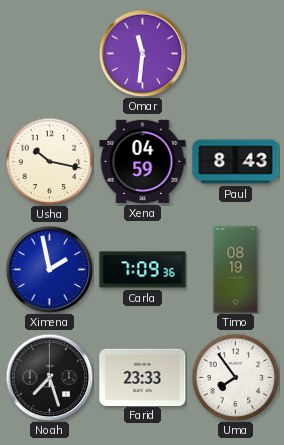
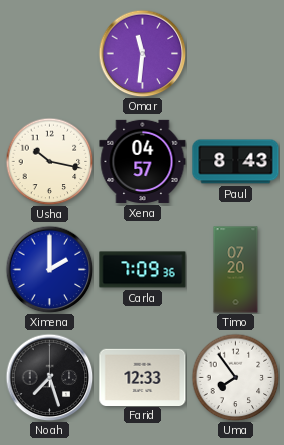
Xena: 04:59 -> 04:57
Ximena: 1:58 -> 2:00
Timo: 08:19 -> 07:20
Farid: 23:33 -> 12:33
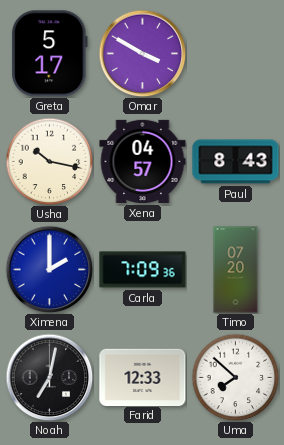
Greta: none -> 5:17
Omar: 11:31 -> 3:50
Noah: 7:27 -> 7:02
Uma: 7:54 -> 7:52
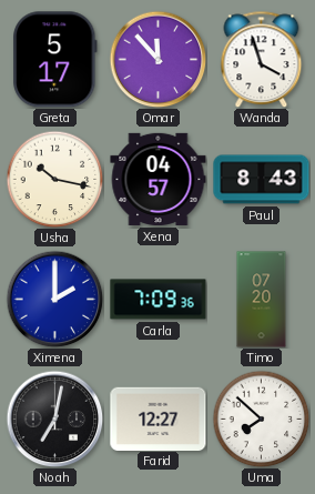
Omar: 3:50 -> 11:53
Wanda: none -> 3:57
Farid: 12:33 -> 12:27
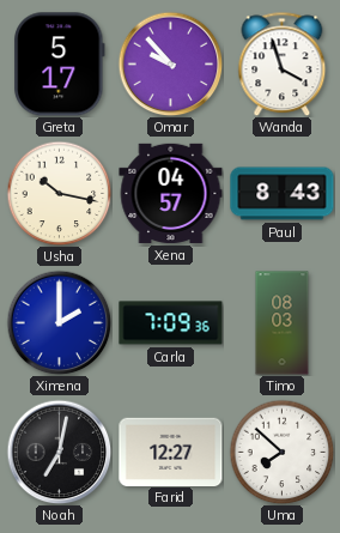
Omar: 11:53 -> 9:53
Timo: 07:20 -> 08:03
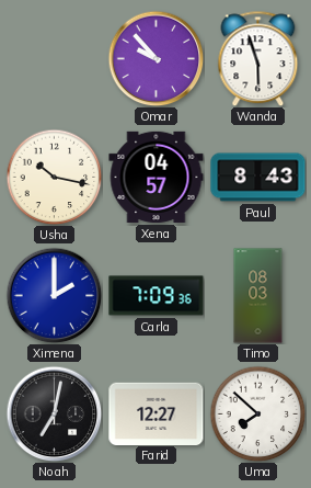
Greta: 5:17 -> none
Wanda: 3:57 -> 5:57
